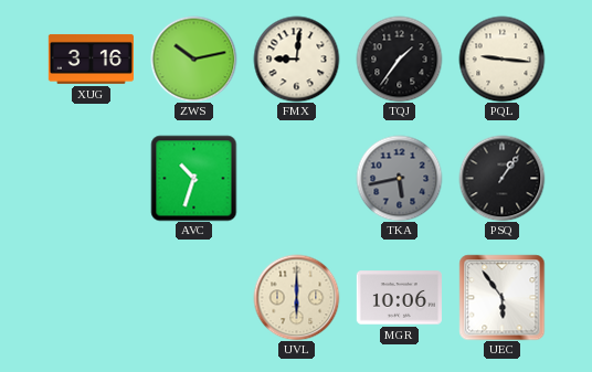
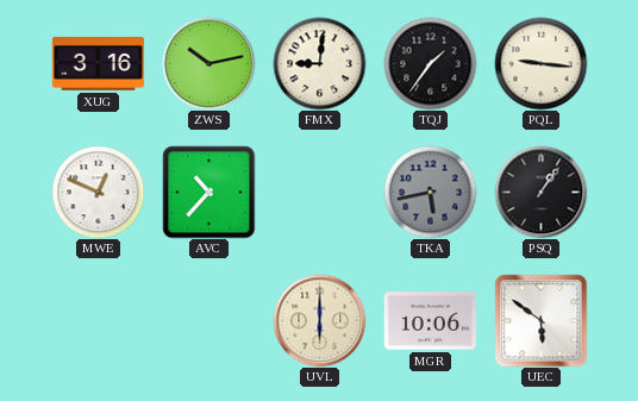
MWE: none -> 12:49
AVC: 10:33 -> 10:37
UEC: 5:54 -> 5:51
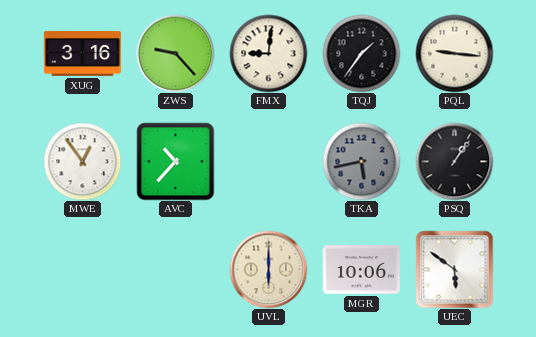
ZWS: 10:13 -> 9:23
MWE: 12:49 -> 12:54
